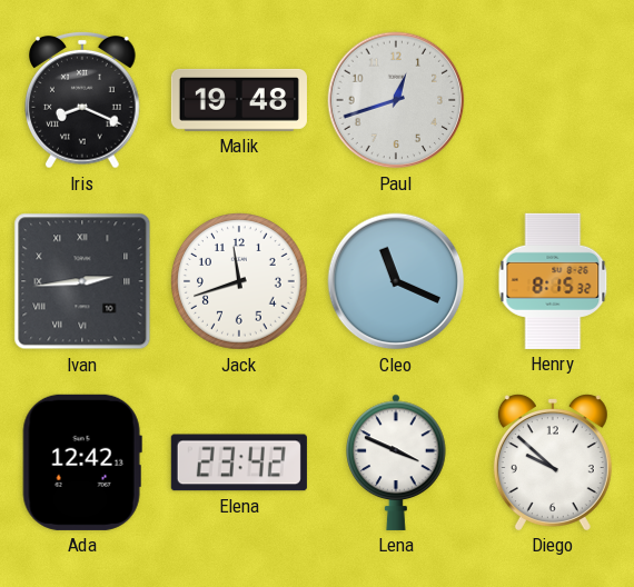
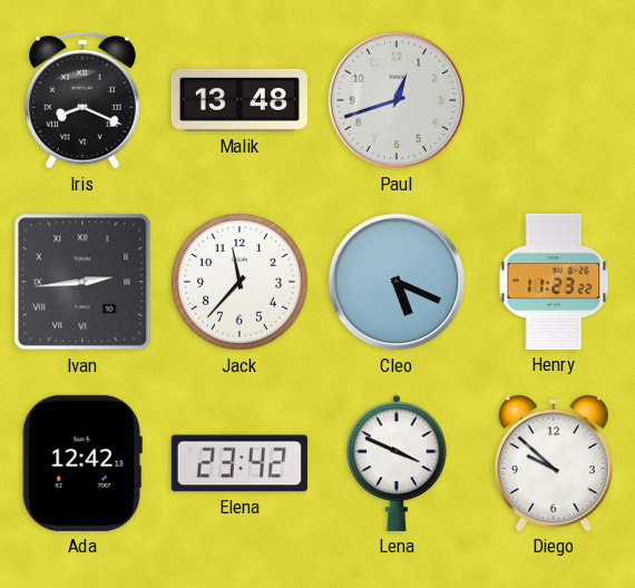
Malik: 19:48 -> 13:48
Jack: 11:42 -> 11:37
Cleo: 11:19 -> 5:19
Henry: 8:15 -> 11:23
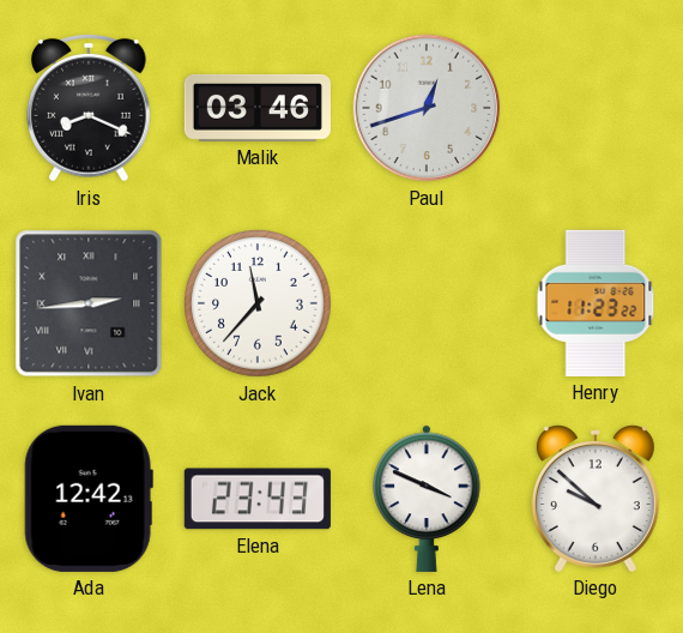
Malik: 13:48 -> 03:46
Cleo: 5:19 -> none
Elena: 23:42 -> 23:43
